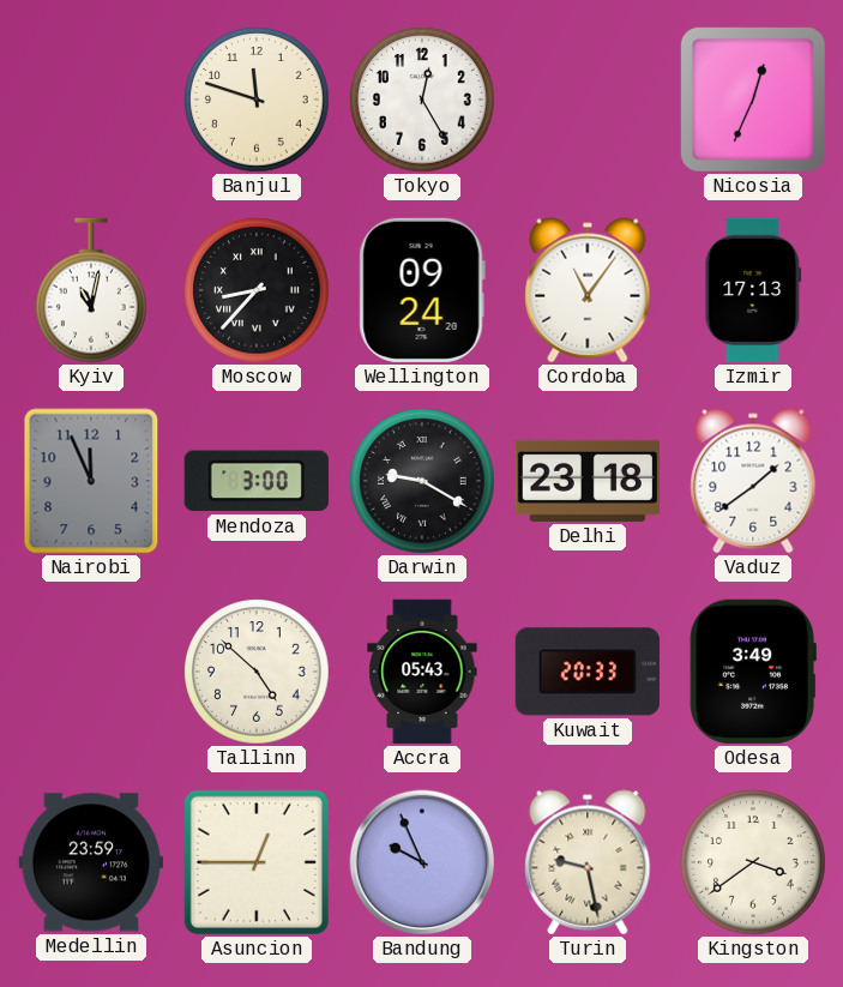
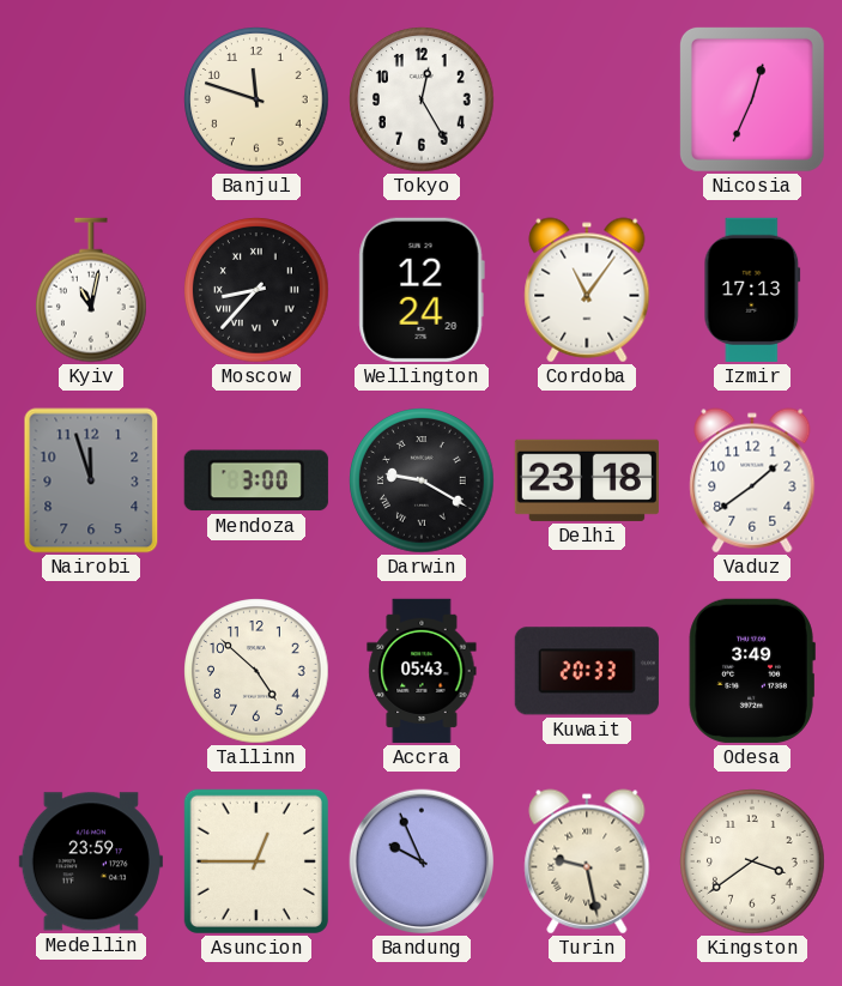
Wellington: 09:24 -> 12:24
Nairobi: 11:56 -> 11:57
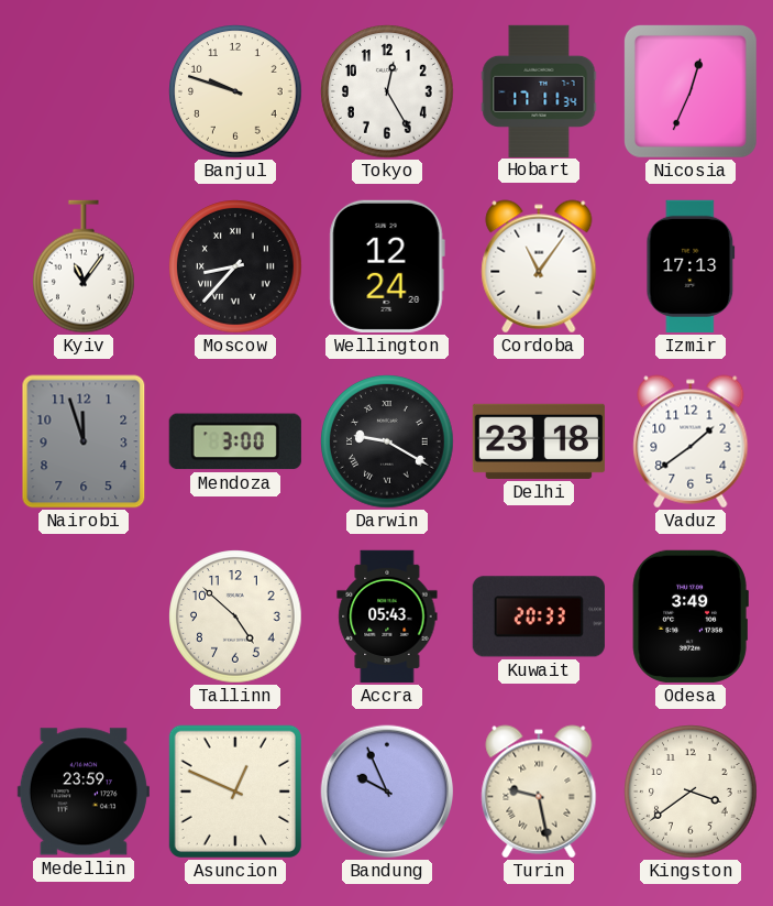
Banjul: 11:48 -> 9:48
Hobart: none -> 17:11
Kyiv: 11:02 -> 11:06
Asuncion: 12:45 -> 12:49
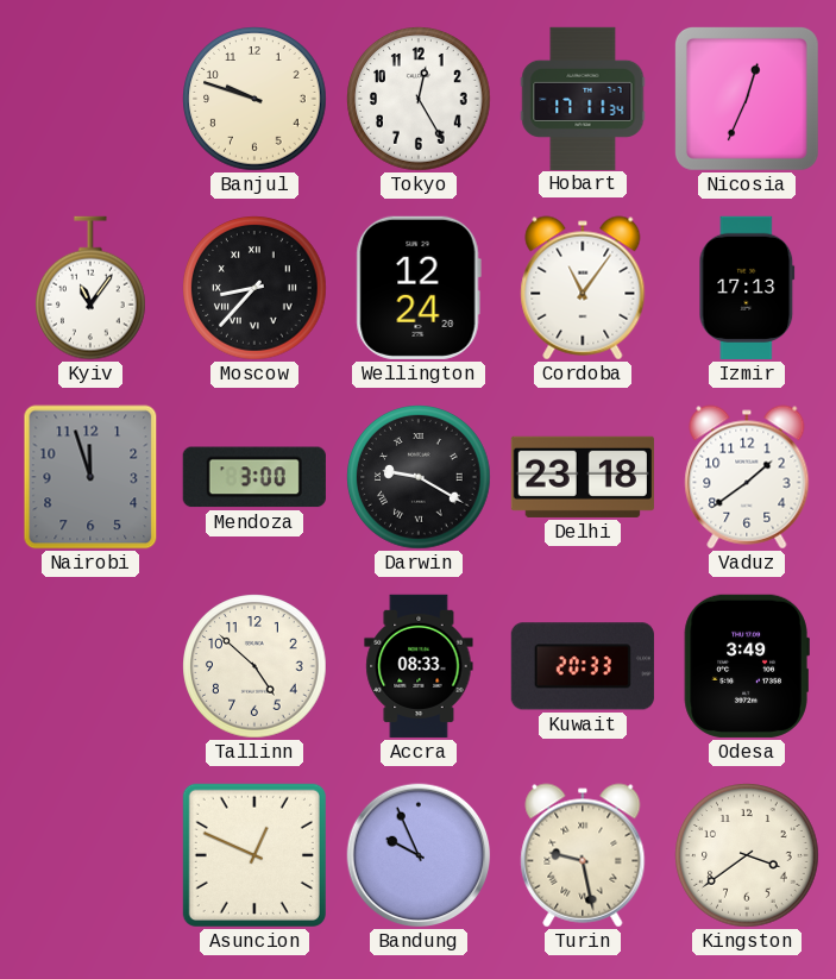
Accra: 05:43 -> 08:33
Medellin: 23:59 -> none
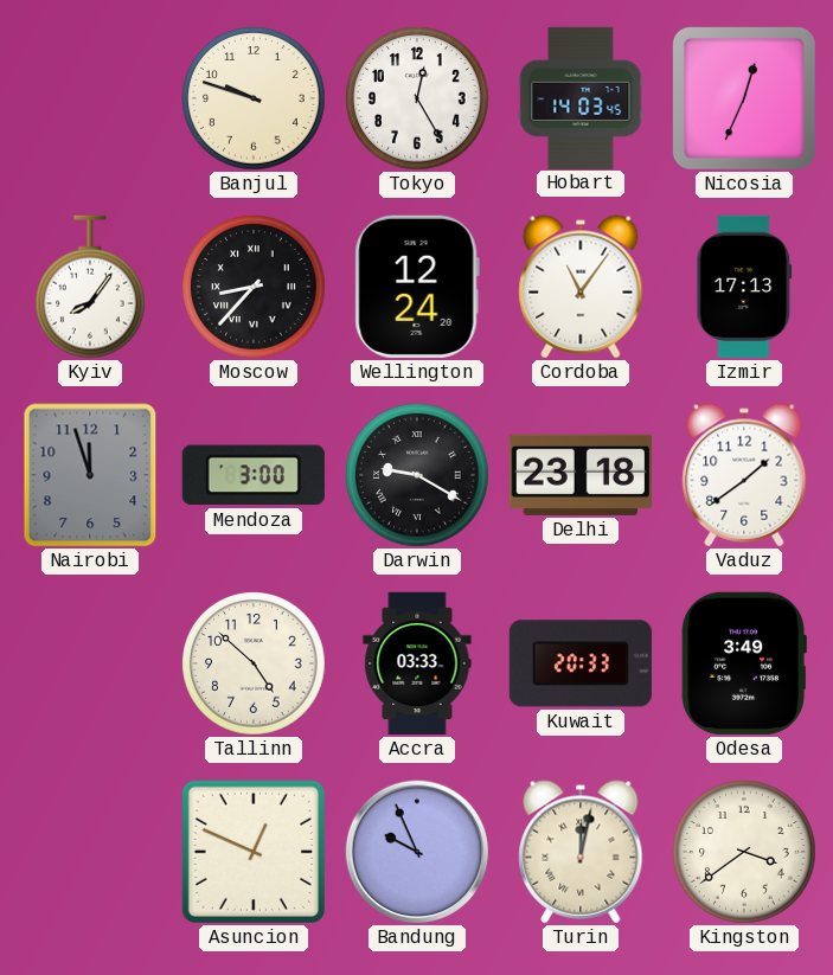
Hobart: 17:11 -> 14:03
Kyiv: 11:06 -> 8:06
Accra: 08:33 -> 03:33
Turin: 9:28 -> 12:02
